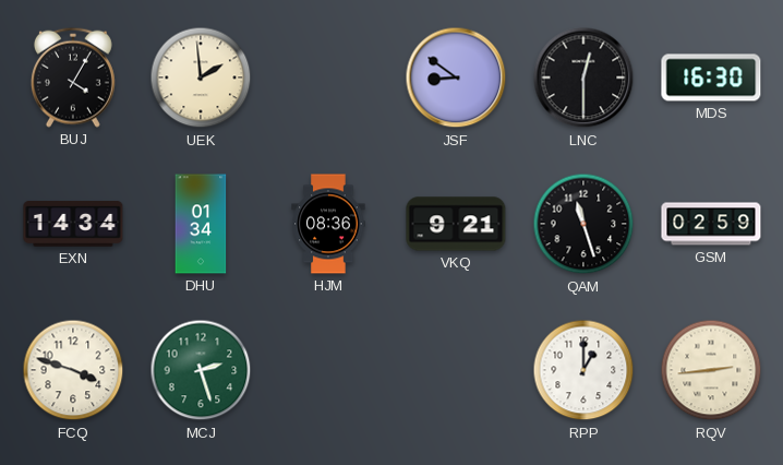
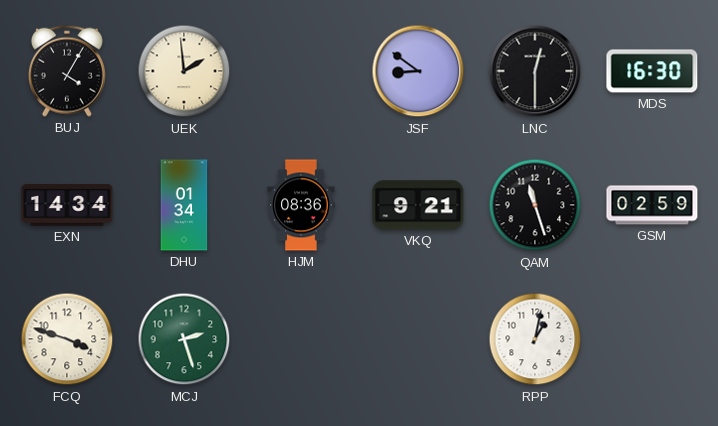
RPP: 1:00 -> 1:02
RQV: 2:44 -> none
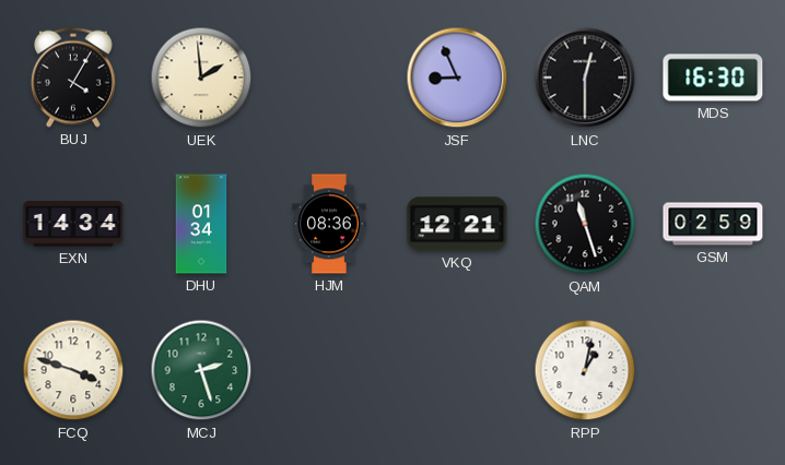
JSF: 8:51 -> 8:56
VKQ: 9:21 -> 12:21
